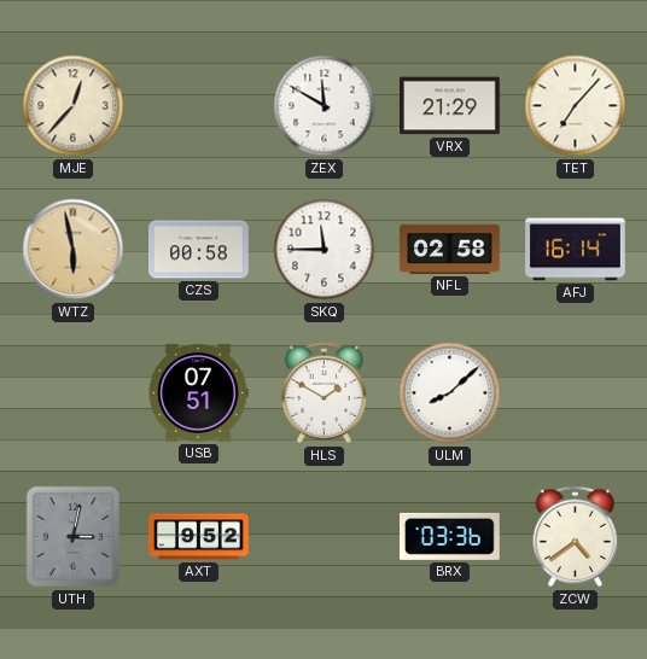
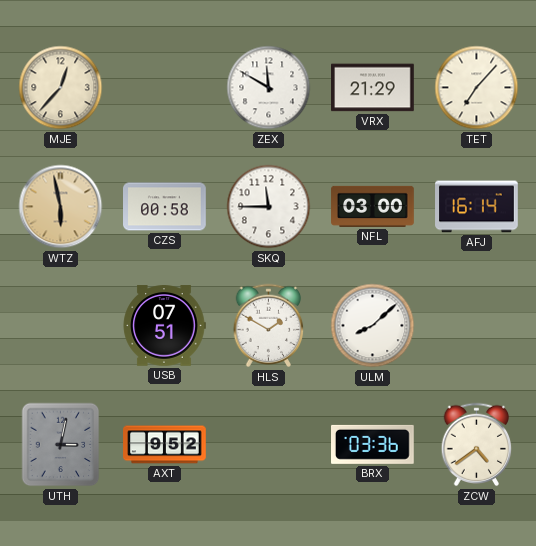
NFL: 02:58 -> 03:00
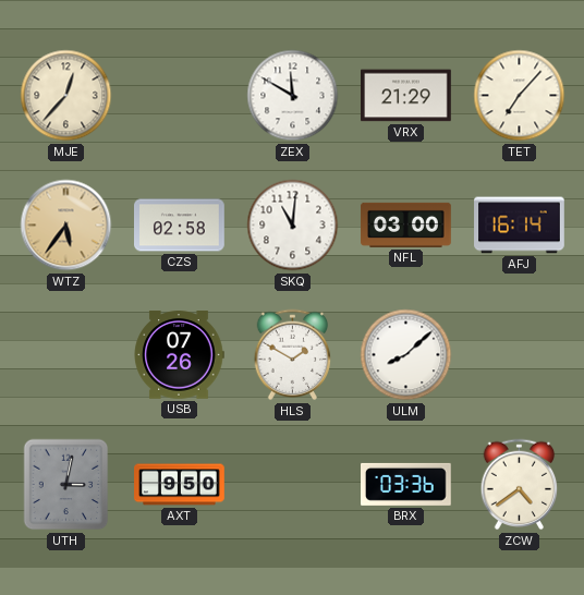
WTZ: 5:58 -> 5:36
CZS: 00:58 -> 02:58
SKQ: 11:45 -> 11:01
USB: 07:51 -> 07:26
AXT: 9:52 -> 9:50
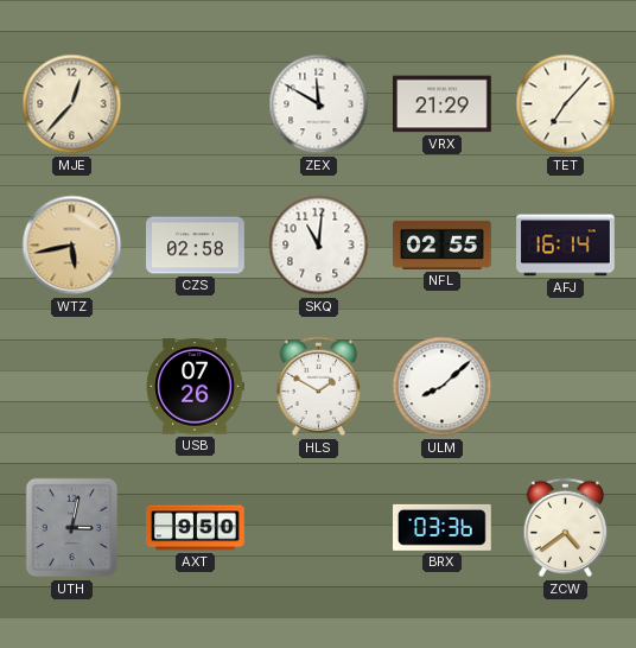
WTZ: 5:36 -> 5:43
NFL: 03:00 -> 02:55
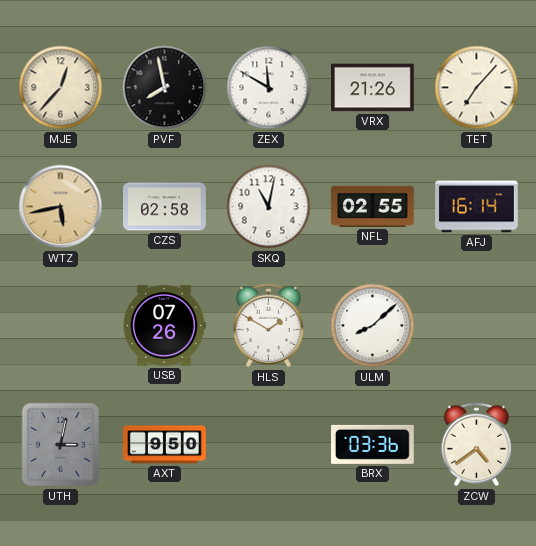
PVF: none -> 7:58
VRX: 21:29 -> 21:26
SKQ: 11:01 -> 11:02
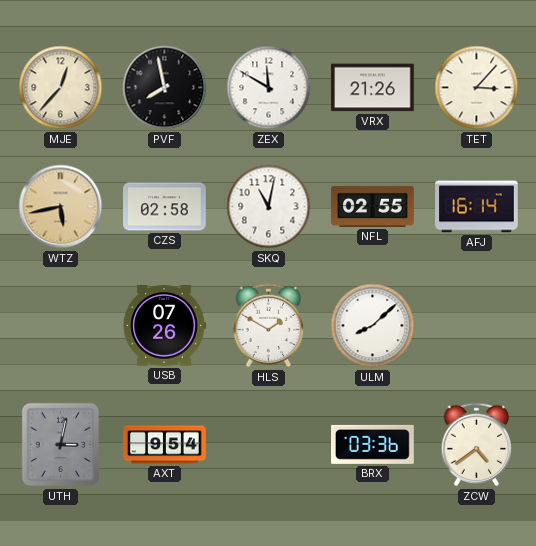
TET: 7:07 -> 3:07
AXT: 9:50 -> 9:54
